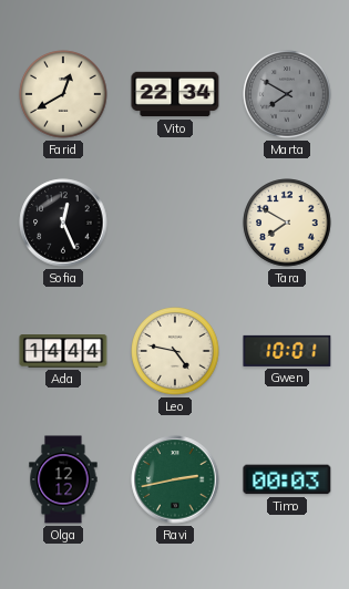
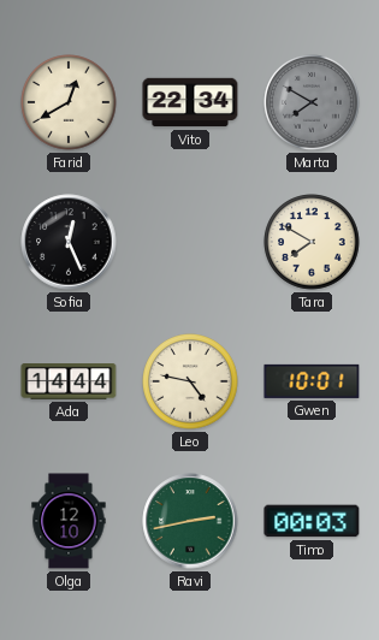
Olga: 12:12 -> 12:10
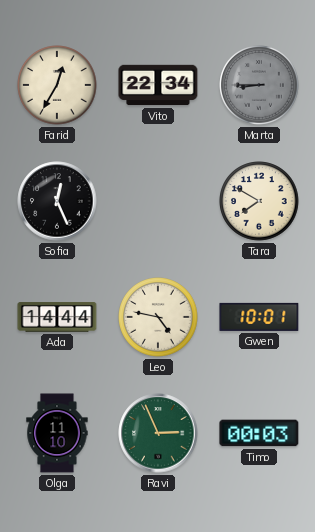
Farid: 12:40 -> 12:35
Marta: 7:50 -> 8:45
Olga: 12:10 -> 11:10
Ravi: 2:43 -> 2:56
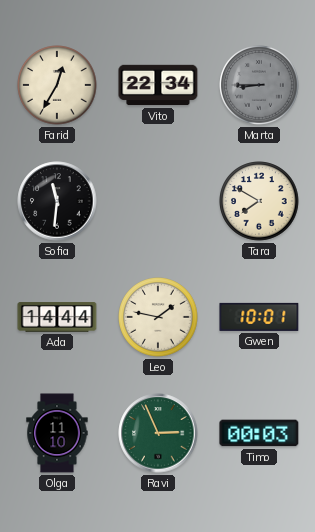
Sofia: 12:26 -> 11:31
Leo: 4:47 -> 1:47
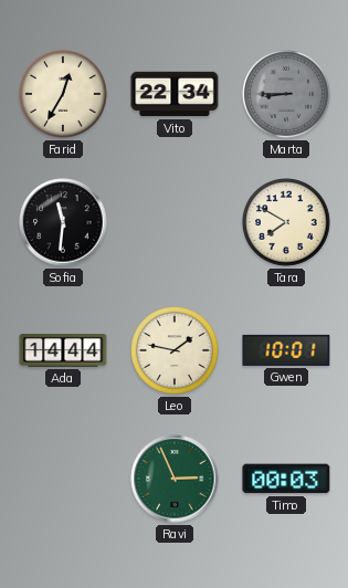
Olga: 11:10 -> none
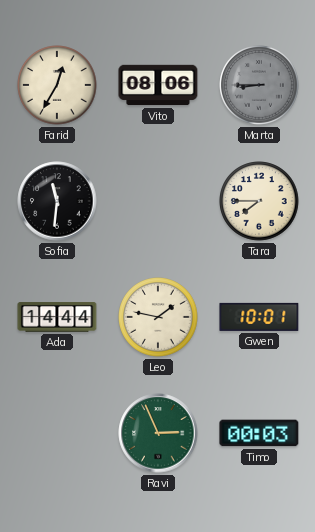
Vito: 22:34 -> 08:06
Tara: 7:50 -> 7:45
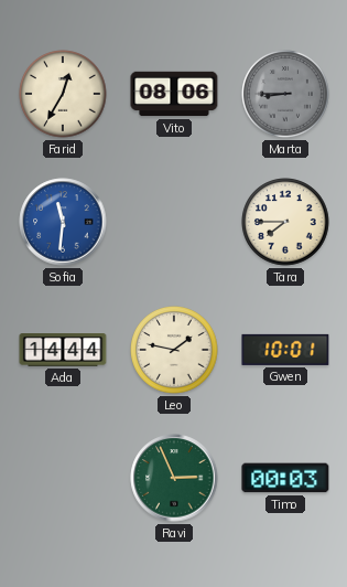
Sofia dial: black -> blue
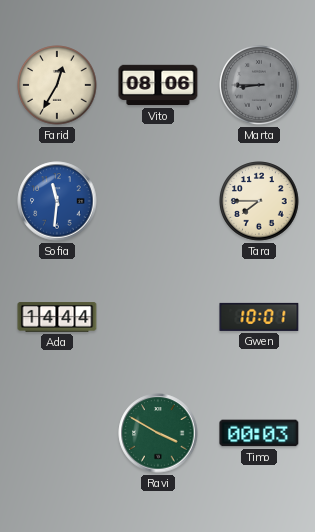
Leo: 1:47 -> none
Ravi: 2:56 -> 3:50
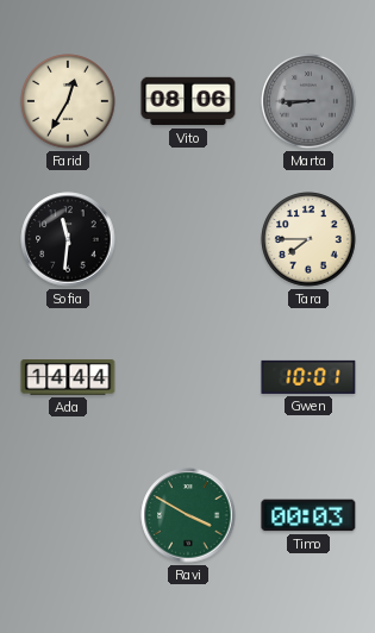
Sofia dial: blue -> black
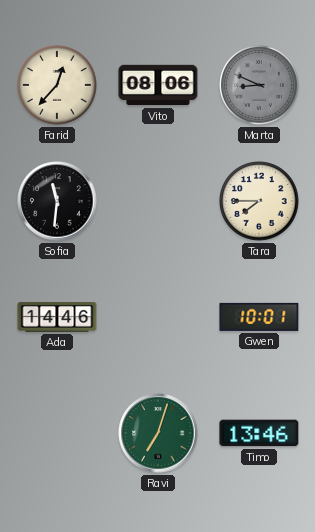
Farid: 12:35 -> 12:37
Marta: 8:45 -> 8:49
Ada: 14:44 -> 14:46
Ravi: 3:50 -> 7:03
Timo: 00:03 -> 13:46
